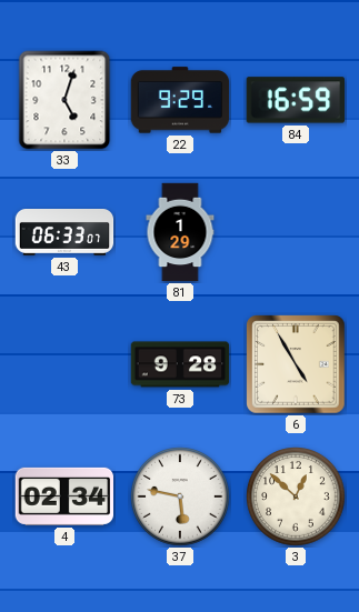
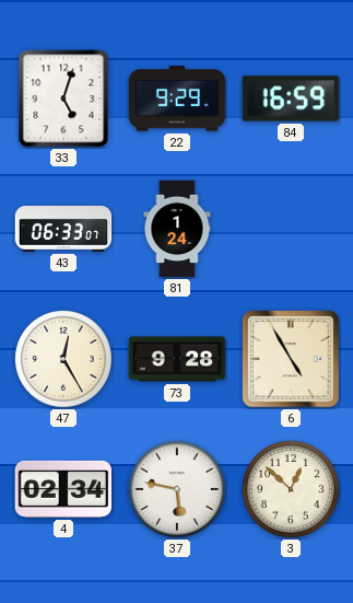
81: 1:29 -> 1:24
47: none -> 12:25
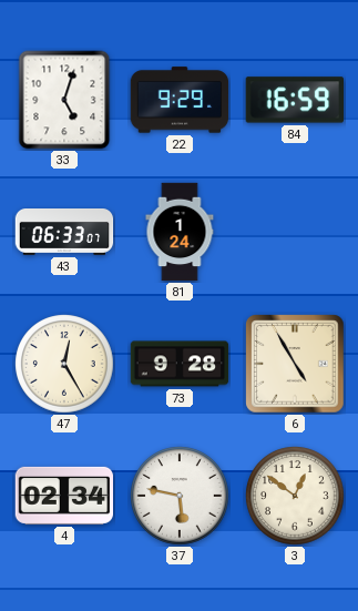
3: 12:52 -> 12:51
